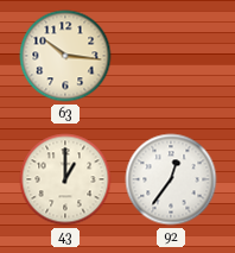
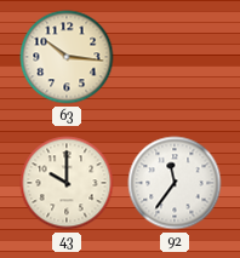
43: 1:00 -> 10:00
92: 12:36 -> 11:36
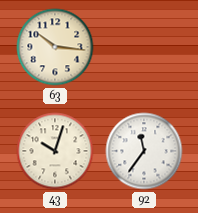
43: 10:00 -> 10:03
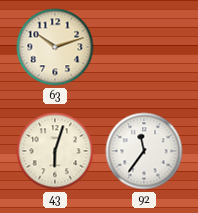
63: 10:16 -> 10:12
43: 10:03 -> 6:03
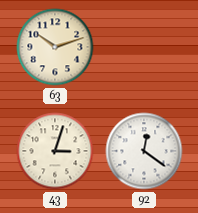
43: 6:03 -> 3:03
92: 11:36 -> 12:21
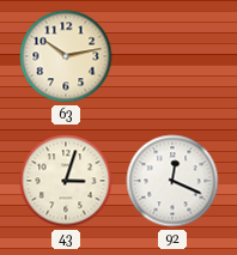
63: 10:12 -> 10:13
92: 12:21 -> 12:19
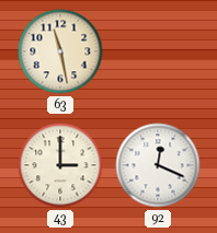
63: 10:13 -> 11:28
43: 3:03 -> 3:00
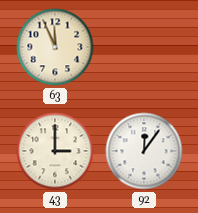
63: 11:28 -> 11:56
92: 12:19 -> 12:06
